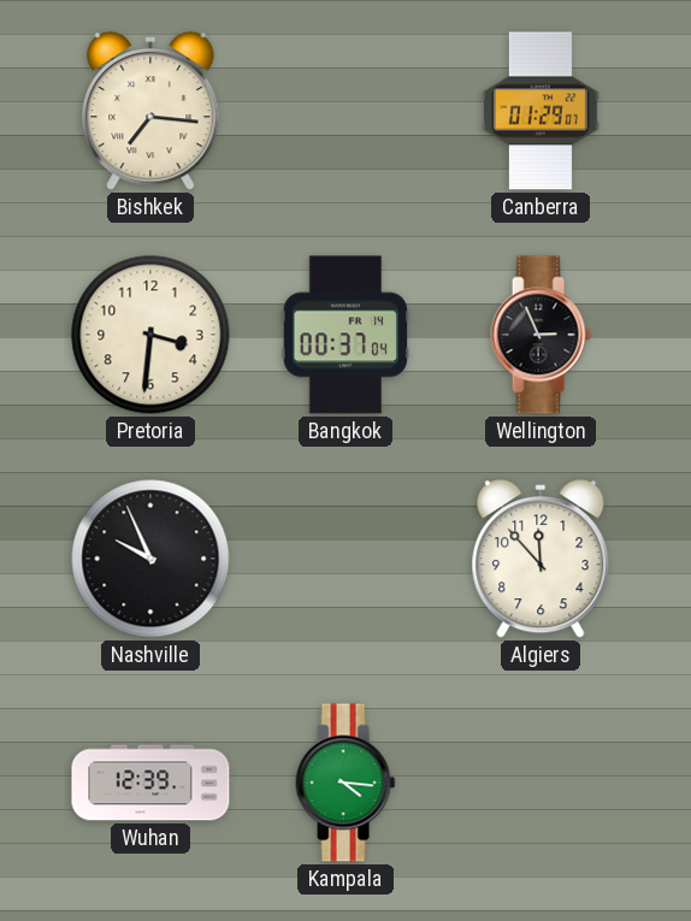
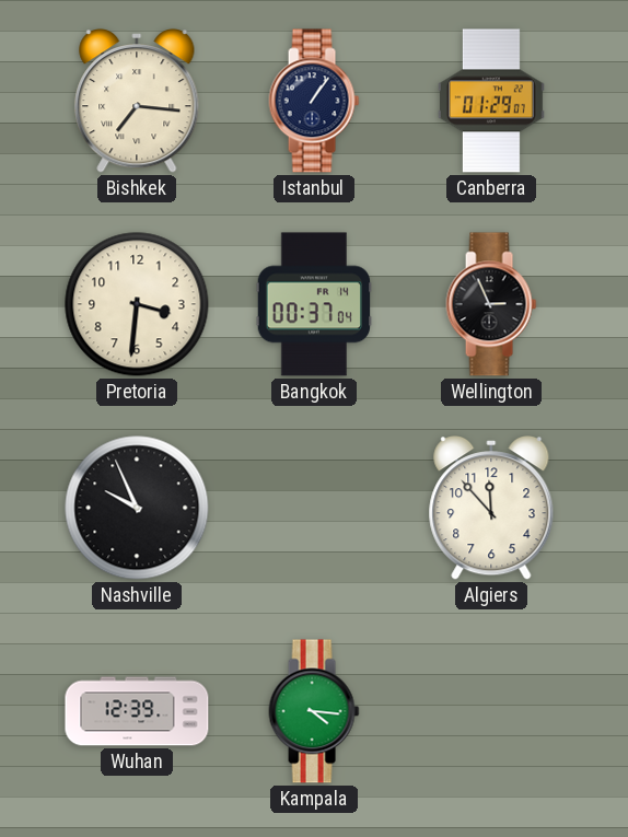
Istanbul: none -> 1:06
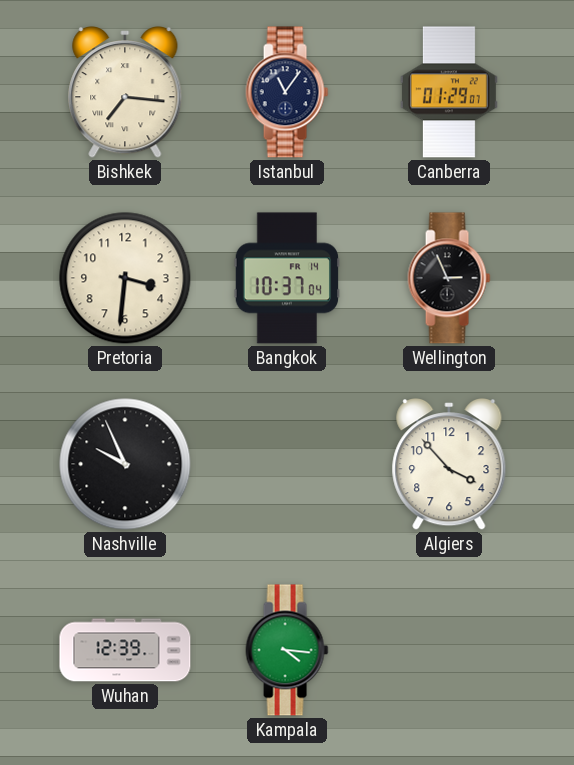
Istanbul: 1:06 -> 11:06
Bangkok: 00:37 -> 10:37
Algiers: 11:53 -> 3:53
